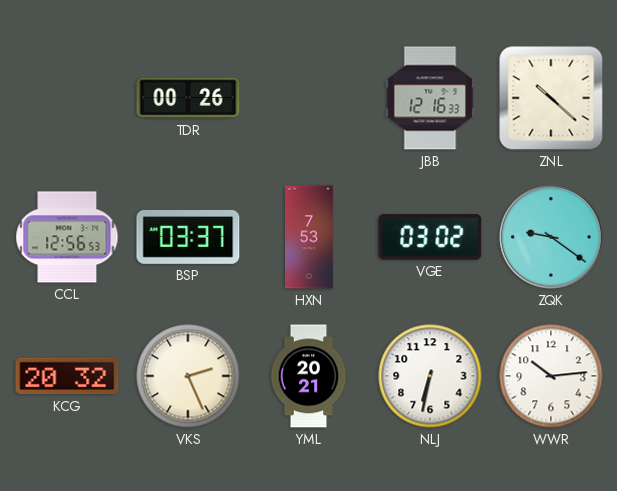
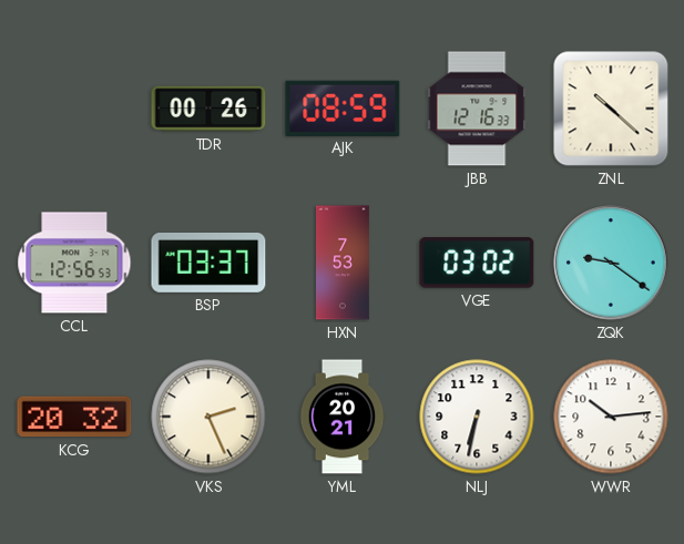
AJK: none -> 08:59
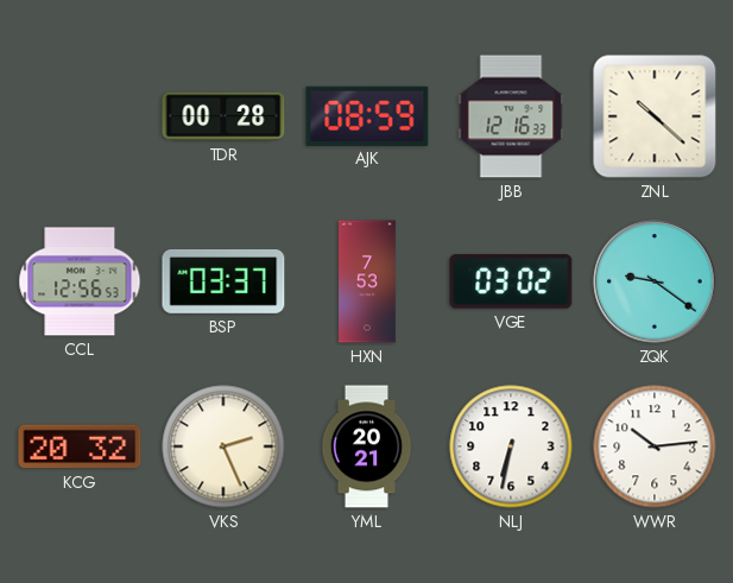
TDR: 00:26 -> 00:28
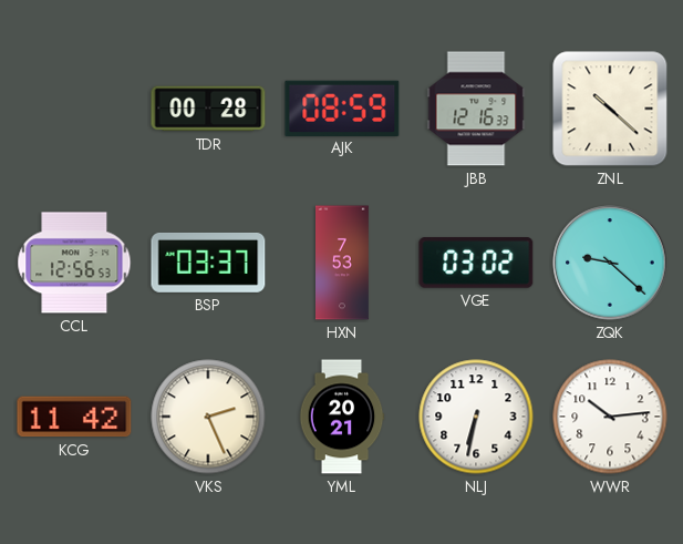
ZQK: 9:21 -> 9:22
KCG: 20:32 -> 11:42
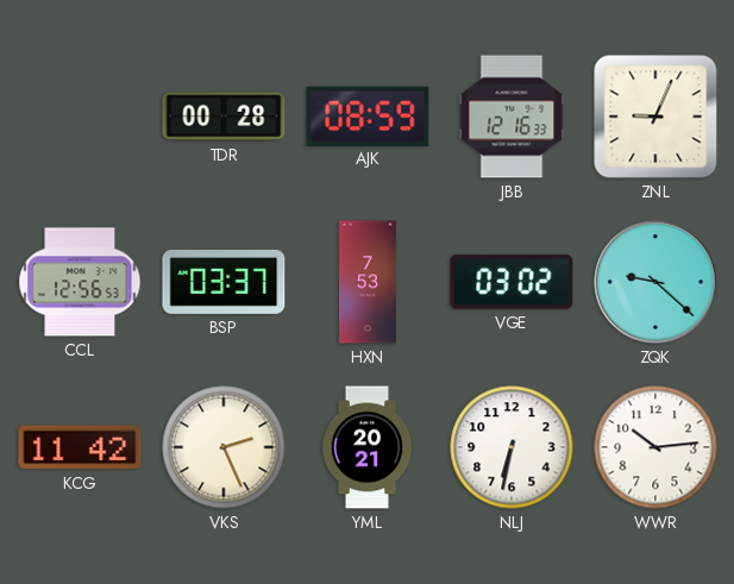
ZNL: 10:22 -> 9:04
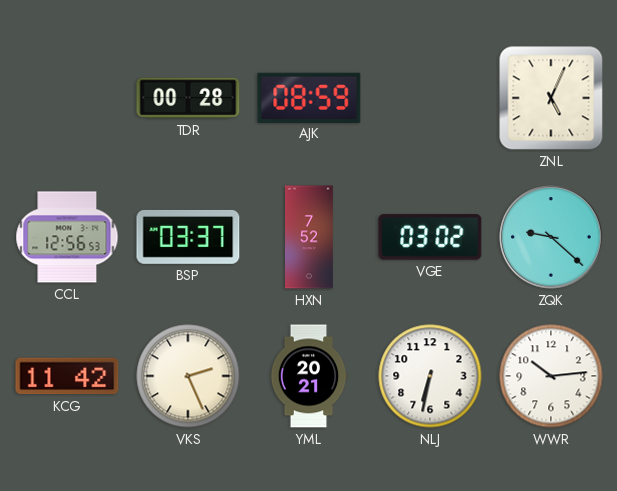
JBB: 12:16 -> none
ZNL: 9:04 -> 5:04
HXN: 7:53 -> 7:52
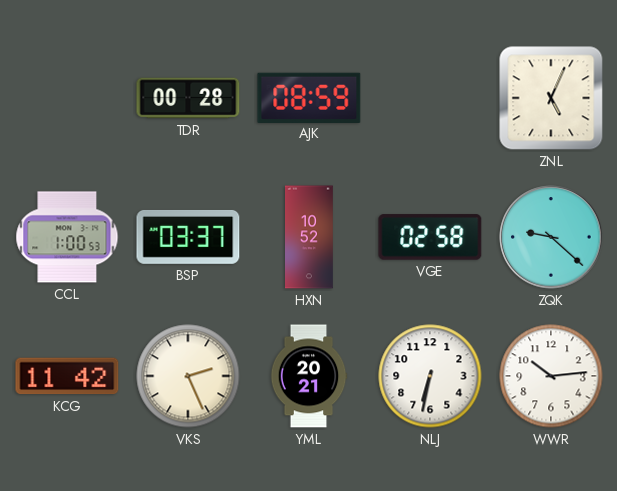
CCL: 12:56 -> 1:00
HXN: 7:52 -> 10:52
VGE: 03:02 -> 02:58
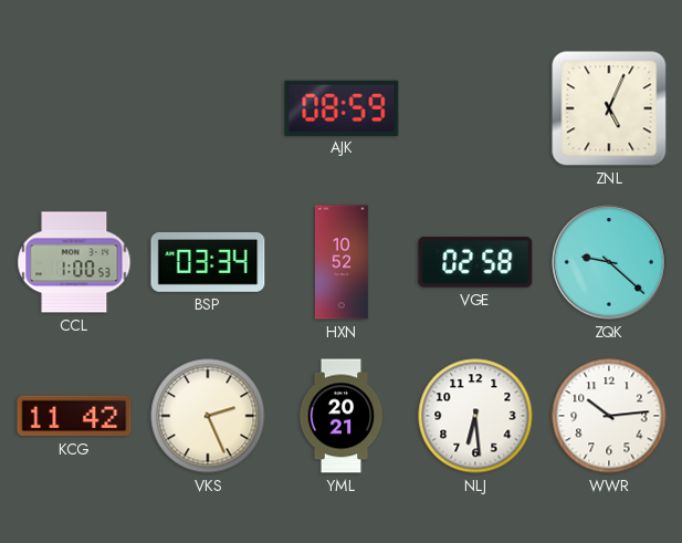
TDR: 00:28 -> none
BSP: 03:37 -> 03:34
NLJ: 6:32 -> 6:29
